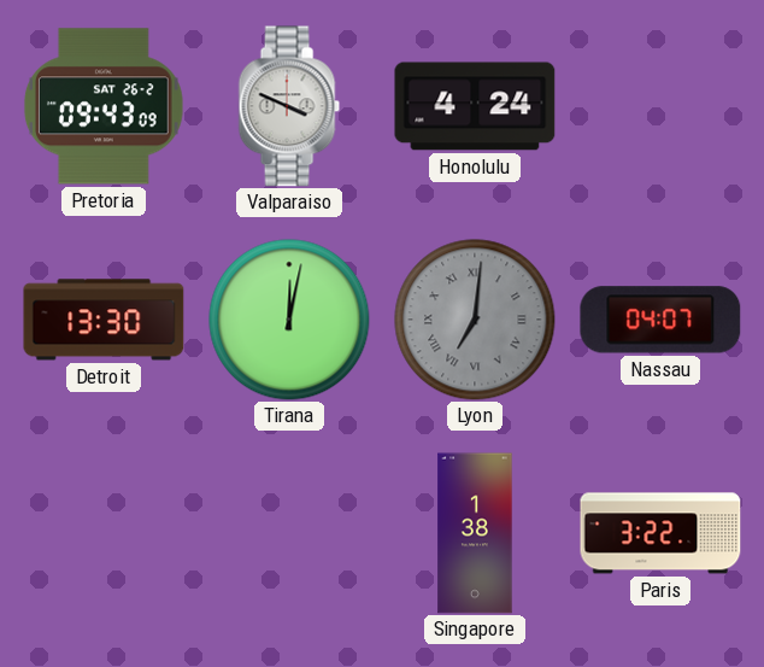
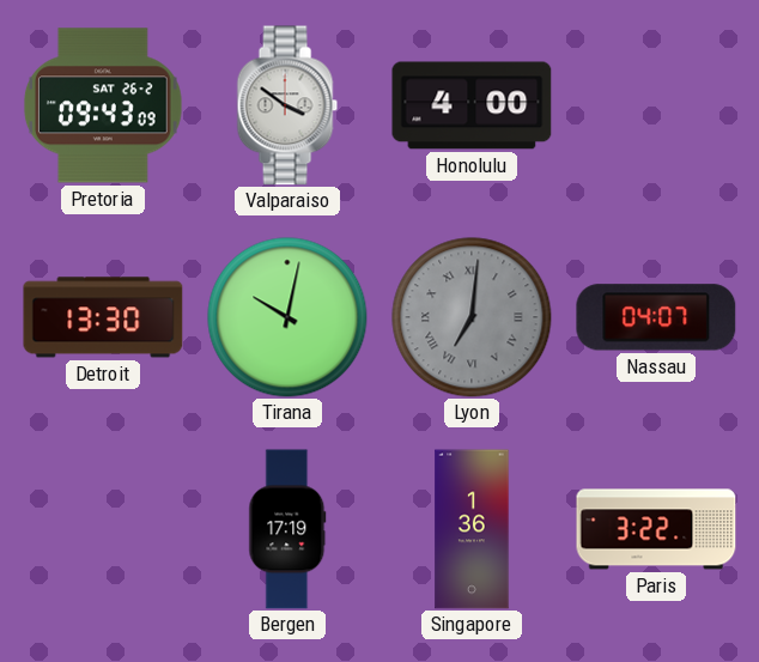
Valparaiso: 3:49 -> 3:51
Honolulu: 4:24 -> 4:00
Tirana: 12:02 -> 10:02
Bergen: none -> 17:19
Singapore: 1:38 -> 1:36
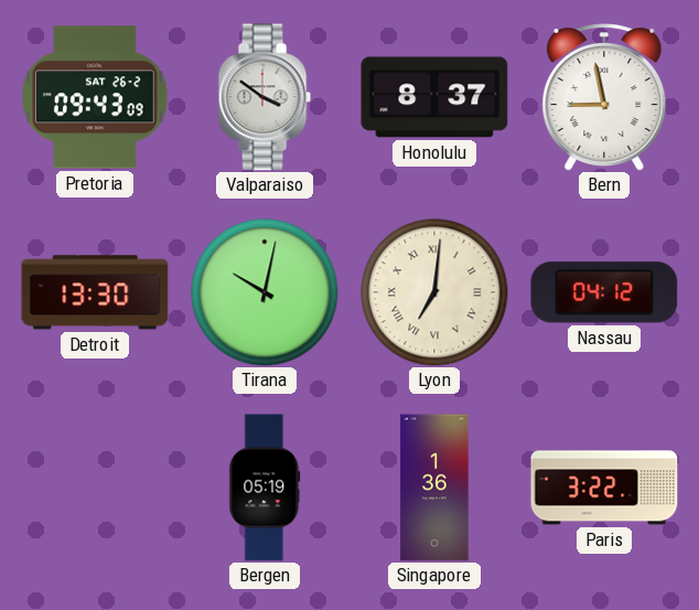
Honolulu: 4:00 -> 8:37
Bern: none -> 8:58
Lyon dial: grey -> cream
Nassau: 04:07 -> 04:12
Bergen: 17:19 -> 05:19
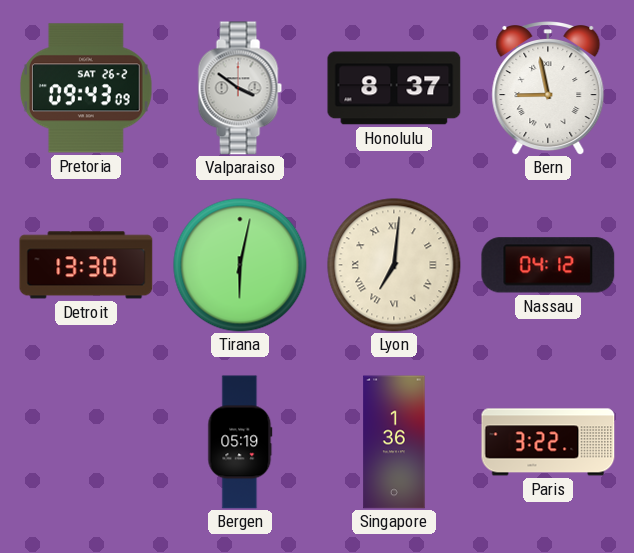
Tirana: 10:02 -> 6:02
